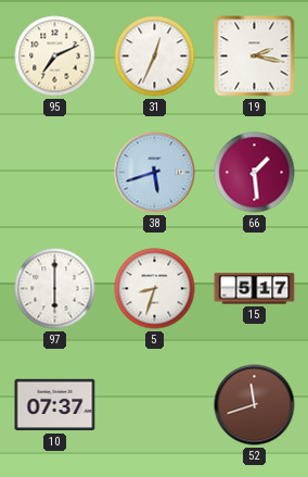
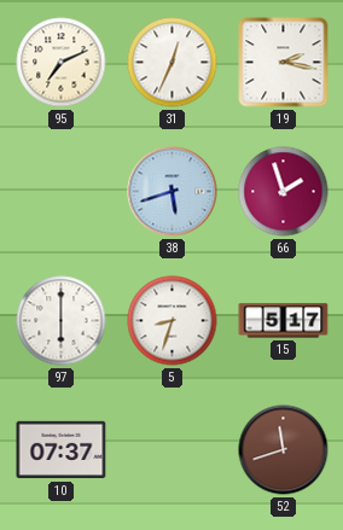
66: 1:29 -> 1:57
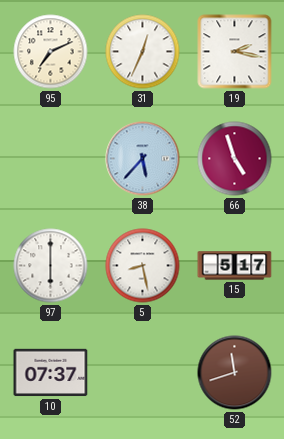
38: 5:42 -> 5:37
66: 1:57 -> 4:57
5: 8:33 -> 8:28
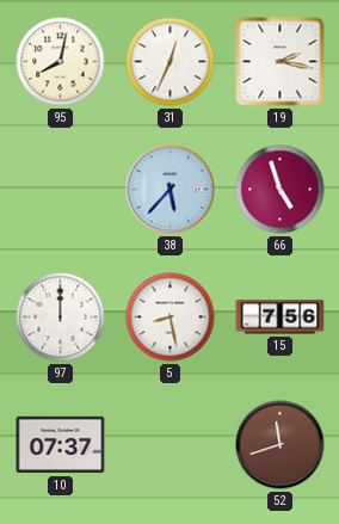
95: 7:11 -> 8:02
97: 6:00 -> 12:00
15: 5:17 -> 7:56
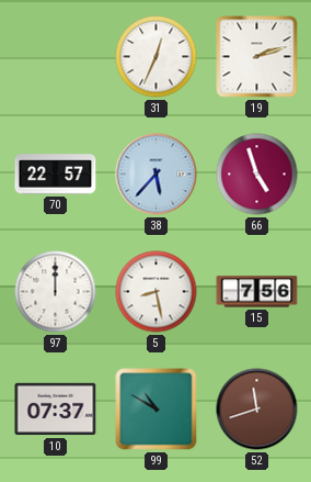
95: 8:02 -> none
19: 2:17 -> 2:12
70: none -> 22:57
99: none -> 10:50
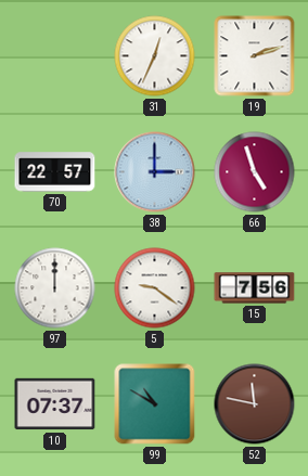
38: 5:37 -> 3:00
5: 8:28 -> 9:21
52: 11:42 -> 11:47
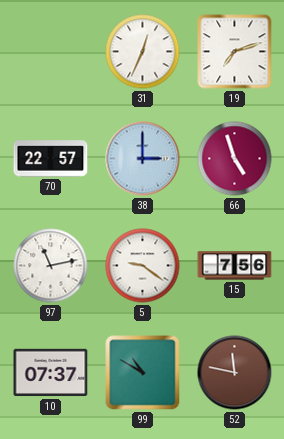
19: 2:12 -> 7:12
97: 12:00 -> 11:13
